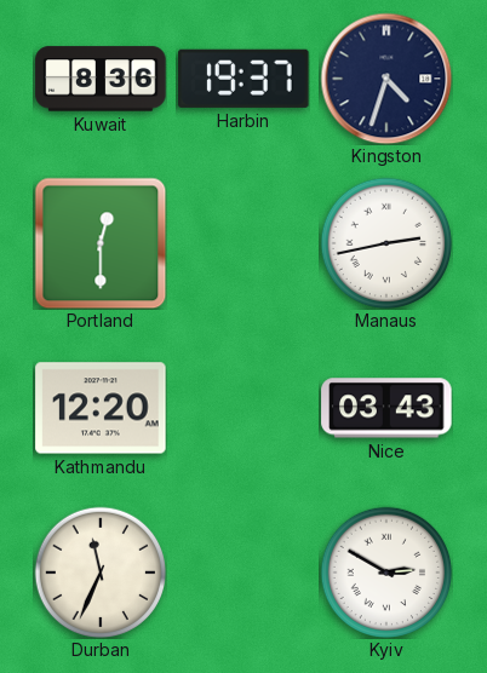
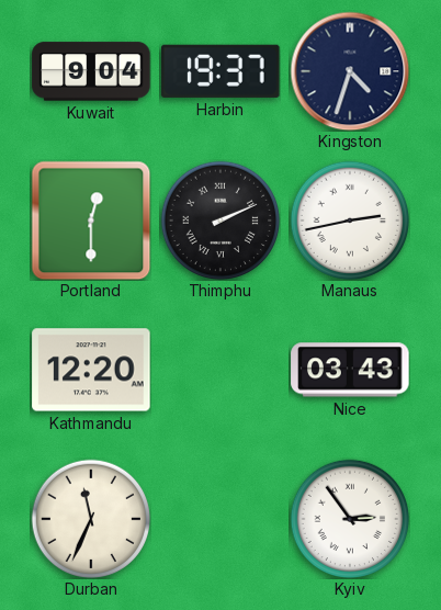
Kuwait: 8:36 -> 9:04
Thimphu: none -> 2:11
Kyiv: 2:50 -> 2:54
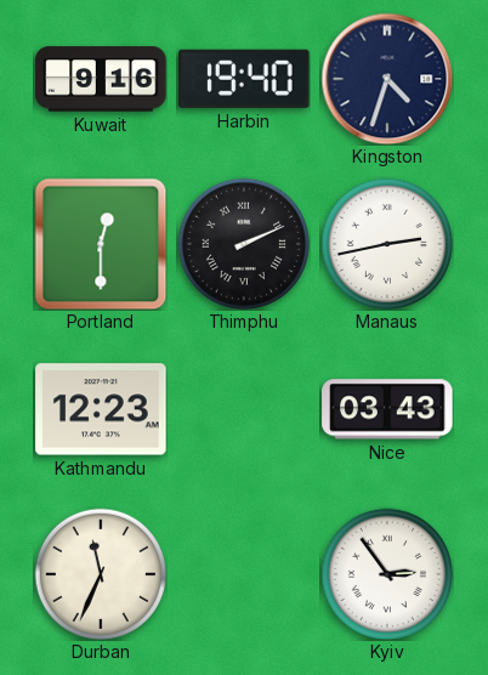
Kuwait: 9:04 -> 9:16
Harbin: 19:37 -> 19:40
Kathmandu: 12:20 -> 12:23
